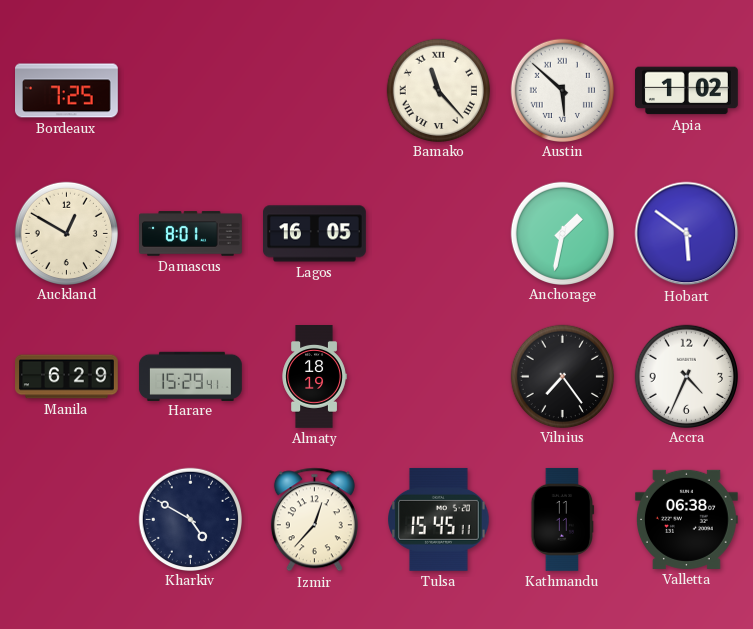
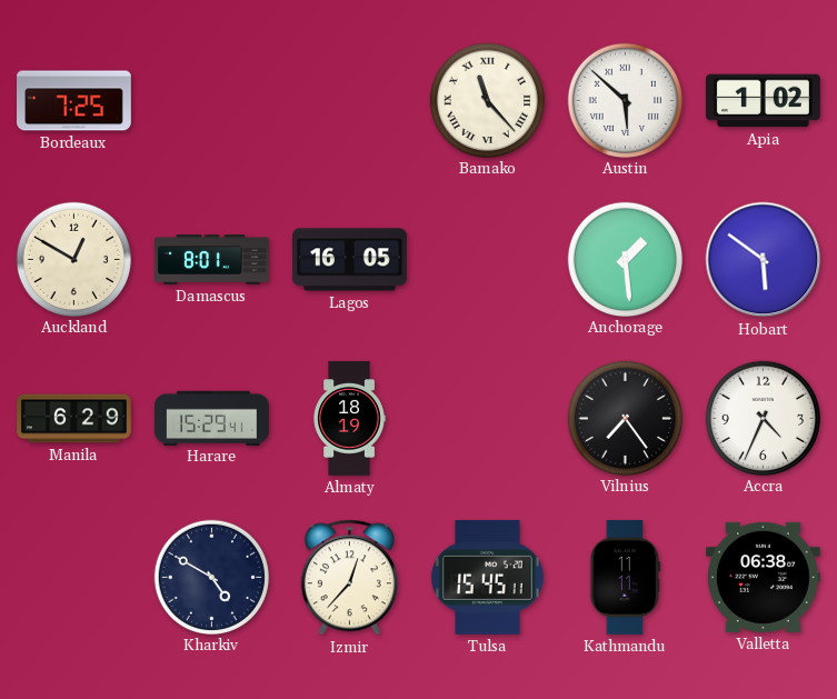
Anchorage: 1:32 -> 1:29
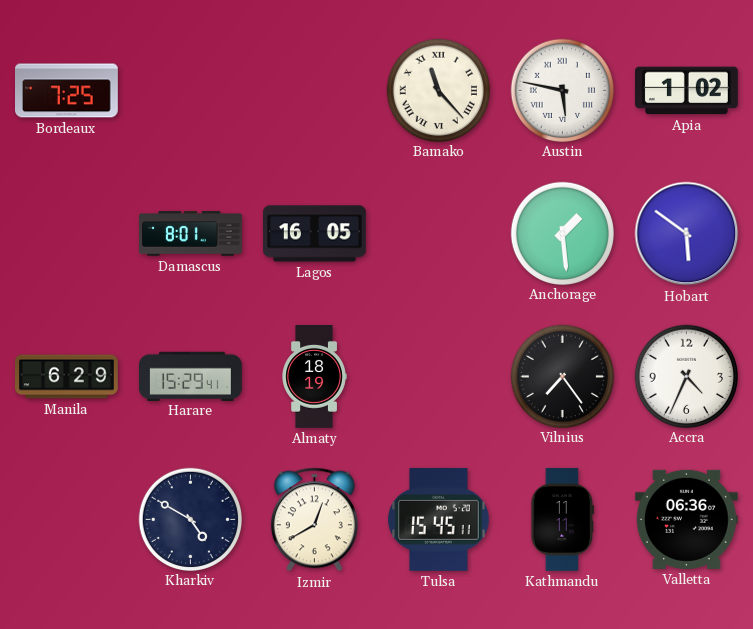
Austin: 5:52 -> 5:47
Auckland: 12:50 -> none
Izmir: 12:37 -> 12:40
Valletta: 06:38 -> 06:36
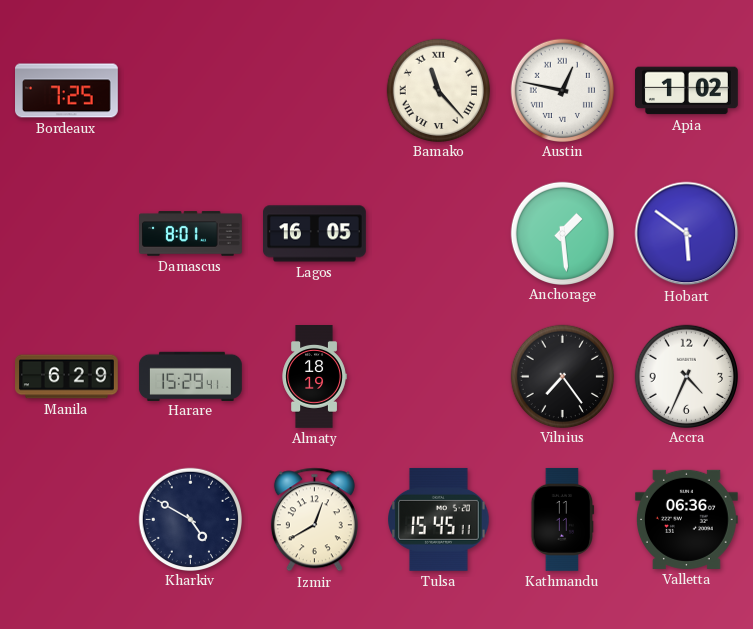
Austin: 5:47 -> 12:47
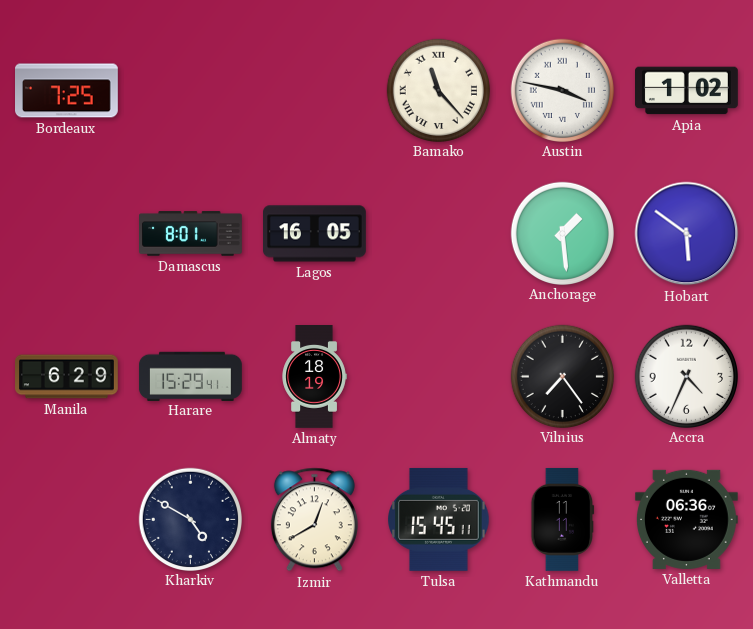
Austin: 12:47 -> 3:47
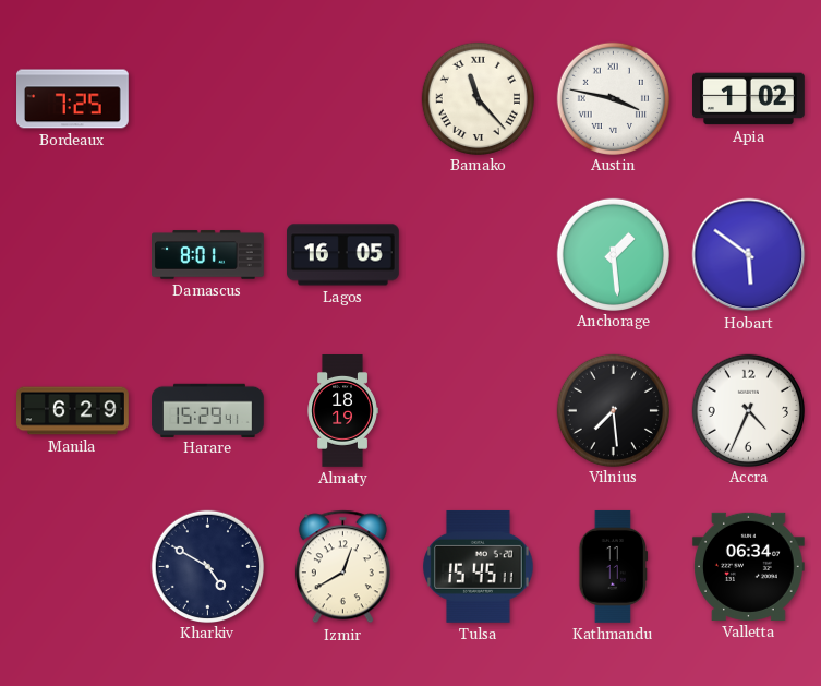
Vilnius: 7:24 -> 7:29
Valletta: 06:36 -> 06:34
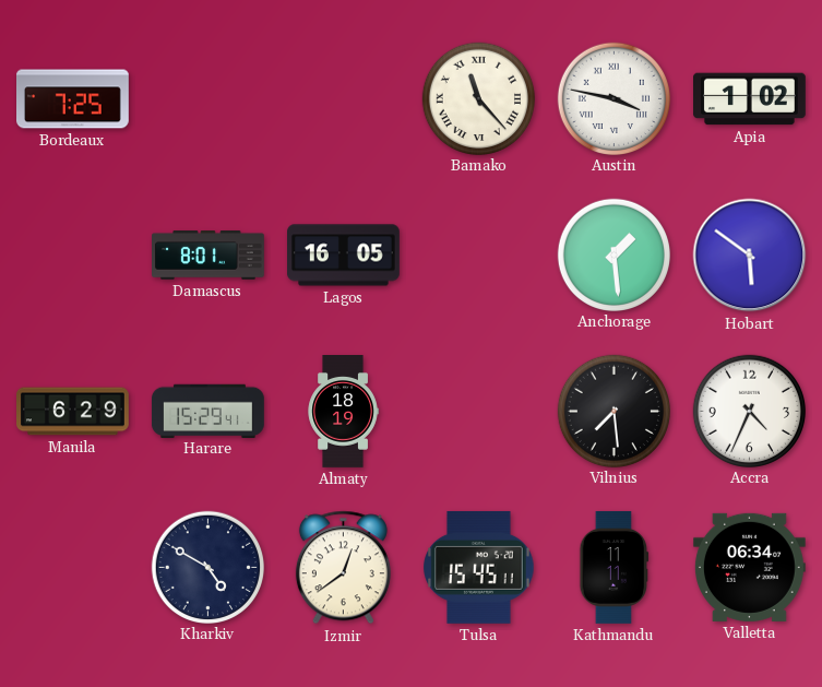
Izmir: 12:40 -> 12:39
